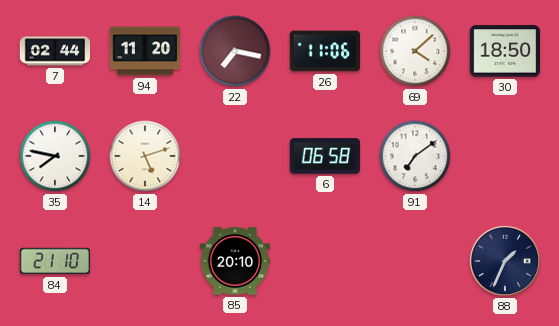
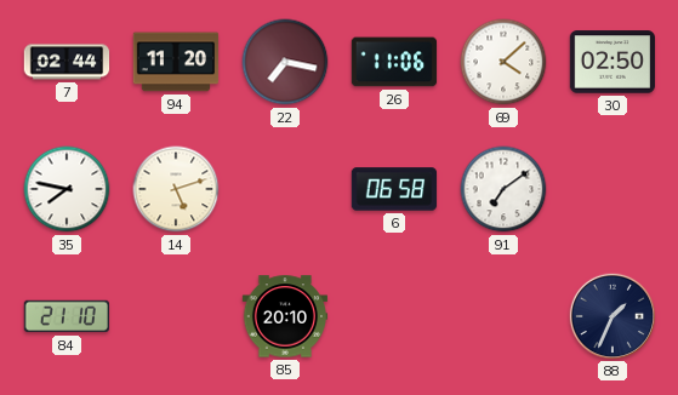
30: 18:50 -> 02:50
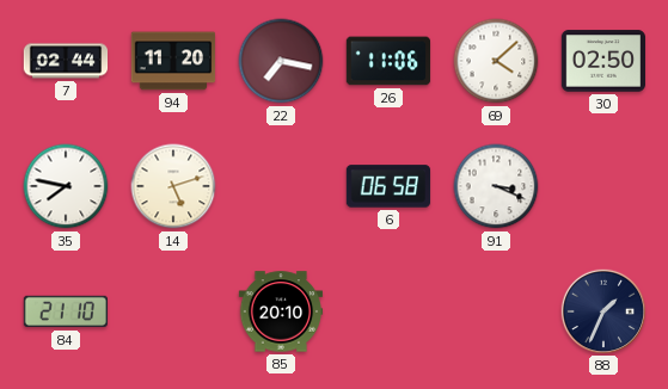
91: 7:09 -> 3:19
